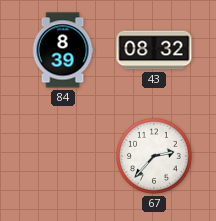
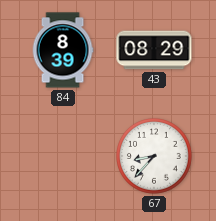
43: 08:32 -> 08:29
67: 2:37 -> 8:37
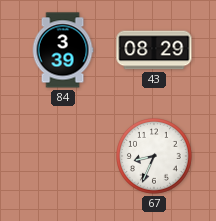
84: 8:39 -> 3:39
67: 8:37 -> 8:34
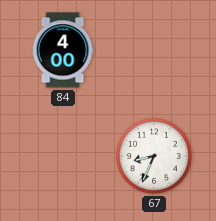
84: 3:39 -> 4:00
43: 08:29 -> none
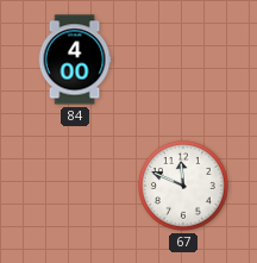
67: 8:34 -> 11:49
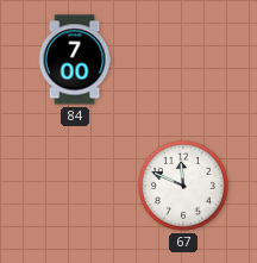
84: 4:00 -> 7:00
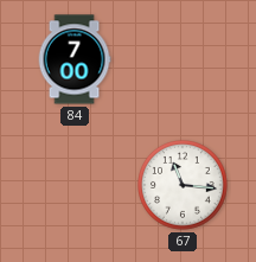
67: 11:49 -> 11:16
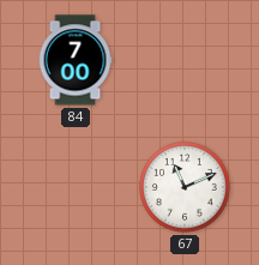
67: 11:16 -> 11:11
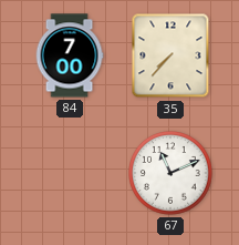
35: none -> 7:37
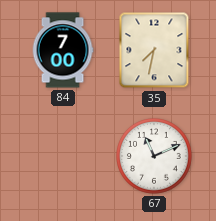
35: 7:37 -> 7:32
